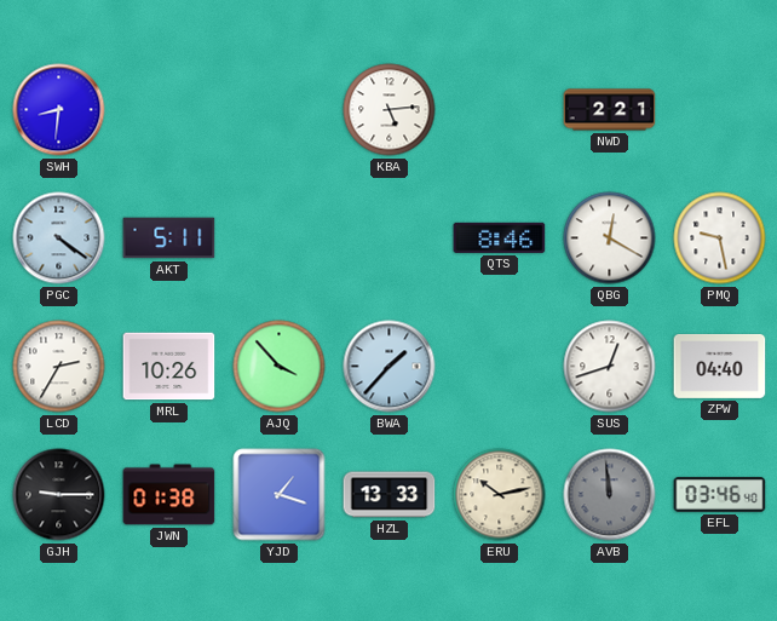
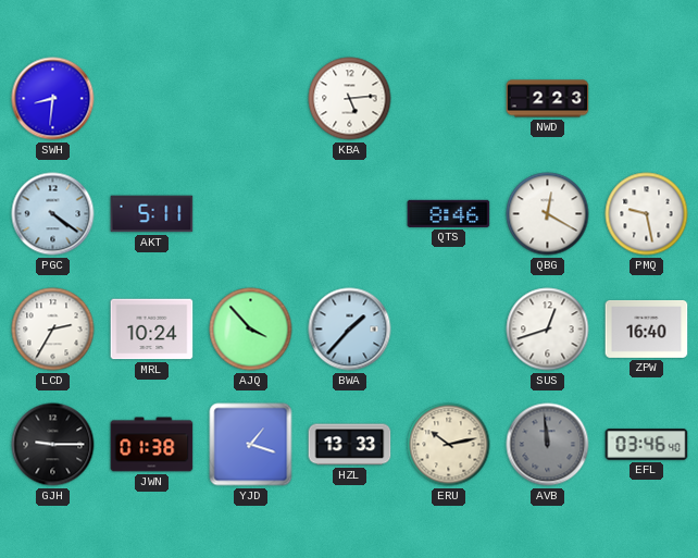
NWD: 2:21 -> 2:23
MRL: 10:26 -> 10:24
ZPW: 04:40 -> 16:40
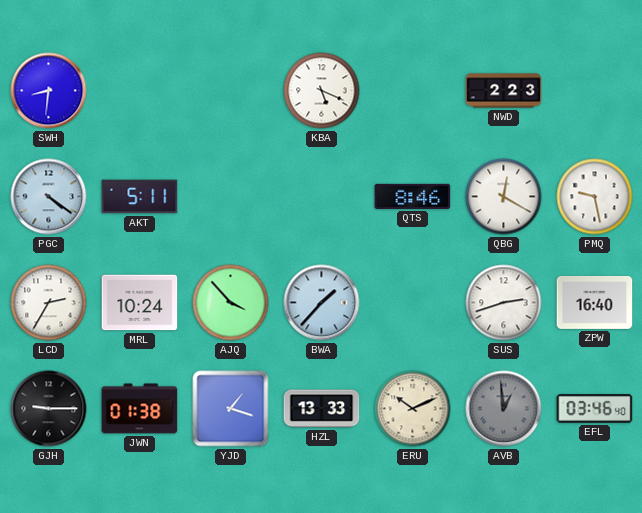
KBA: 5:14 -> 5:19
SUS: 12:42 -> 2:42
ERU: 10:13 -> 10:11
AVB: 11:59 -> 12:59
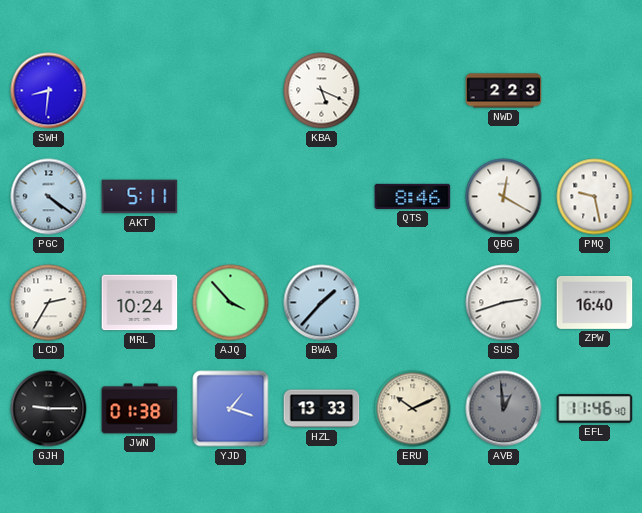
EFL: 03:46 -> 11:46
